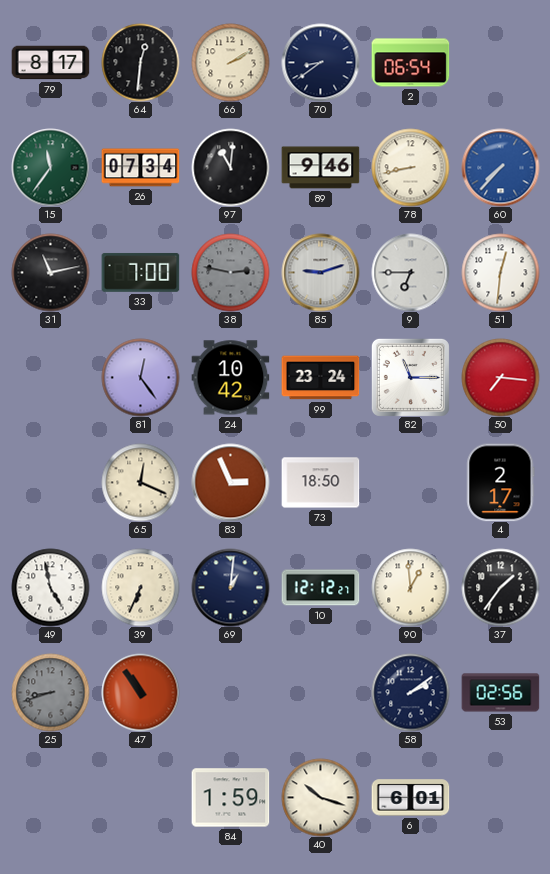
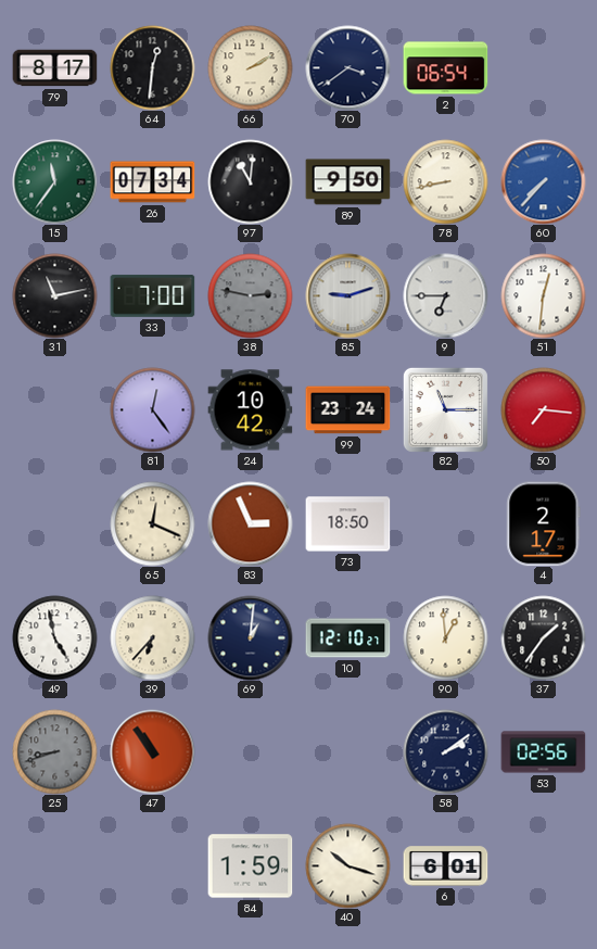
70: 8:39 -> 3:39
89: 9:46 -> 9:50
39: 6:34 -> 6:37
10: 12:12 -> 12:10
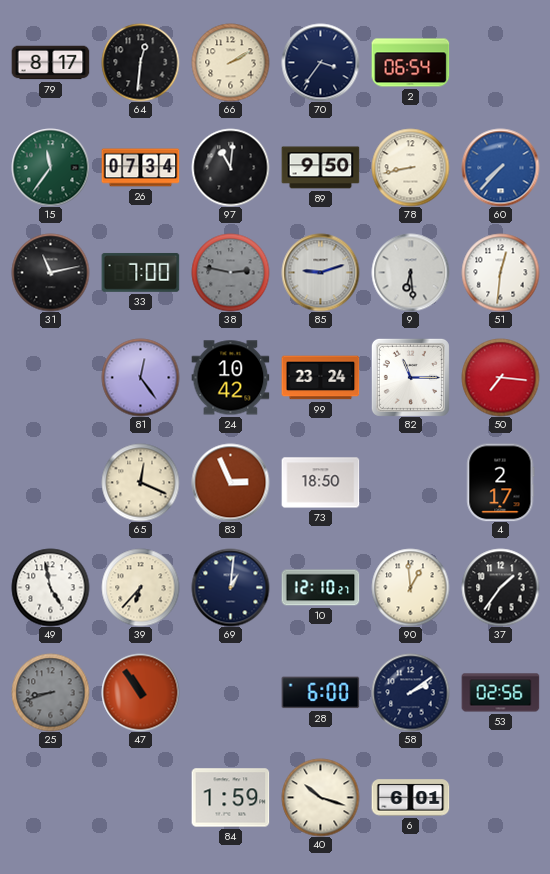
70: 3:39 -> 3:36
9: 6:45 -> 6:29
28: none -> 6:00
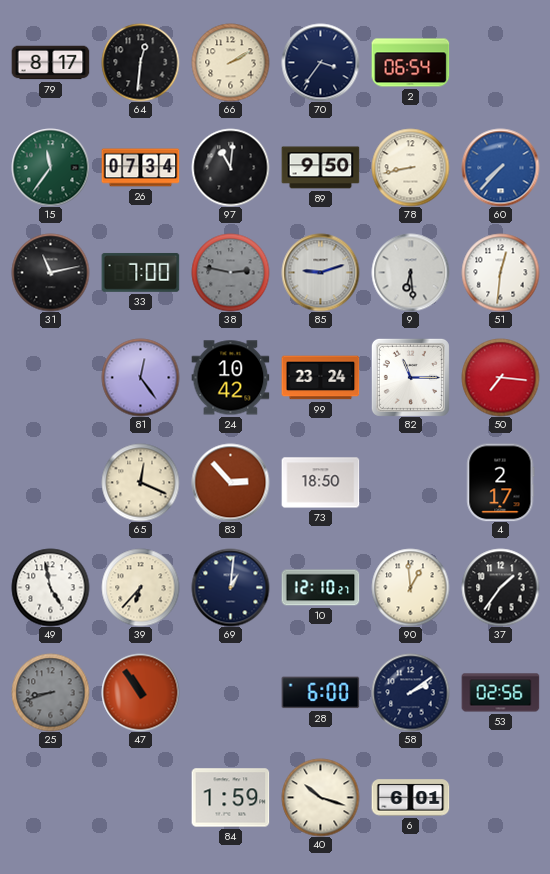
83: 2:56 -> 2:53
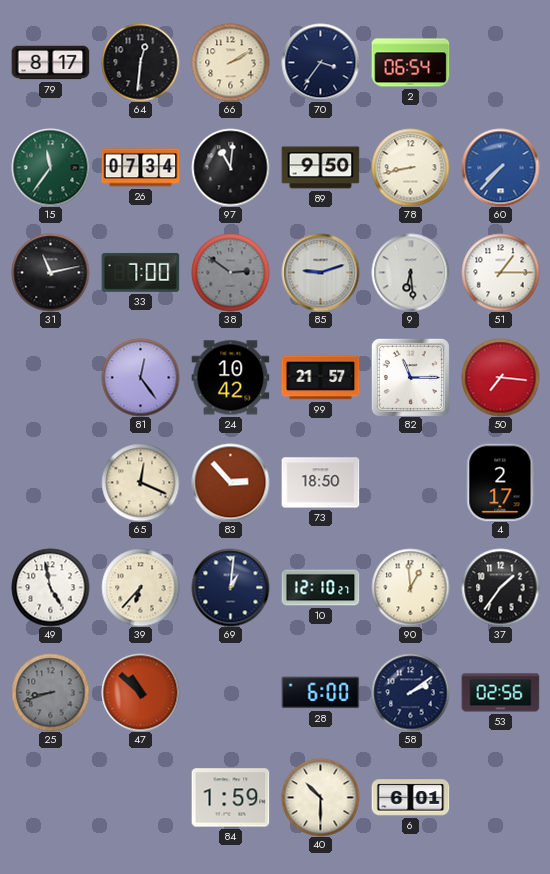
38: 2:47 -> 2:51
51: 12:31 -> 1:15
99: 23:24 -> 21:57
47: 10:54 -> 10:52
40: 10:18 -> 10:30
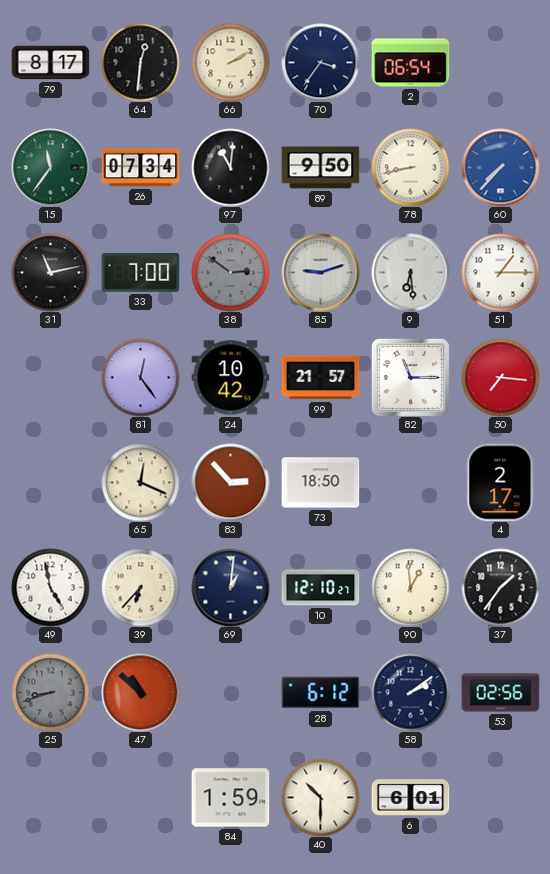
28: 6:00 -> 6:12
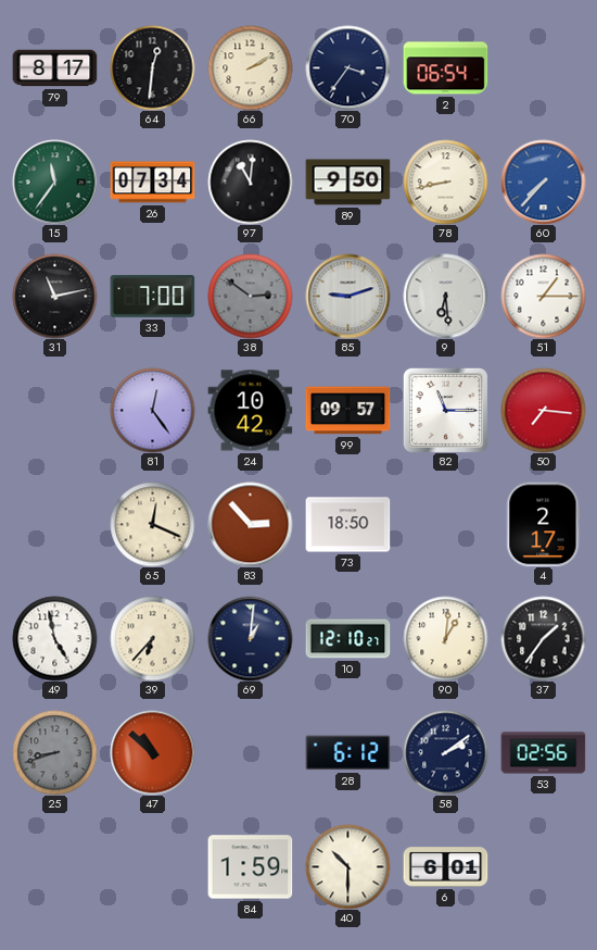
99: 21:57 -> 09:57
90: 12:59 -> 1:01
